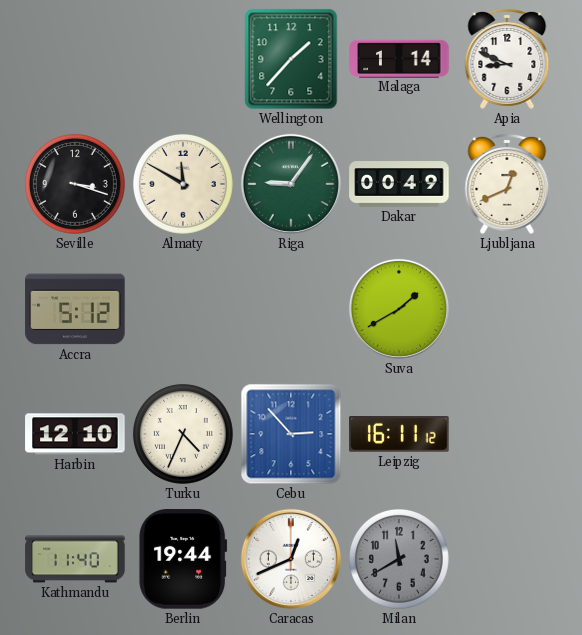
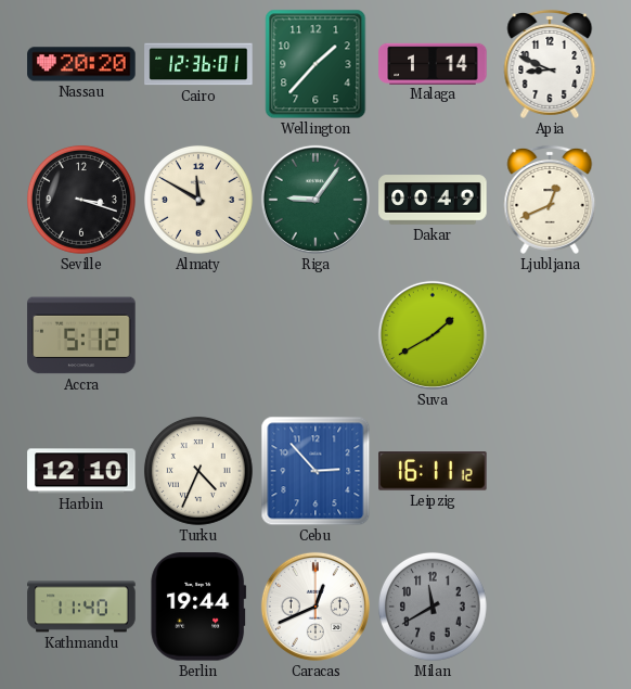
Nassau: none -> 20:20
Cairo: none -> 12:36
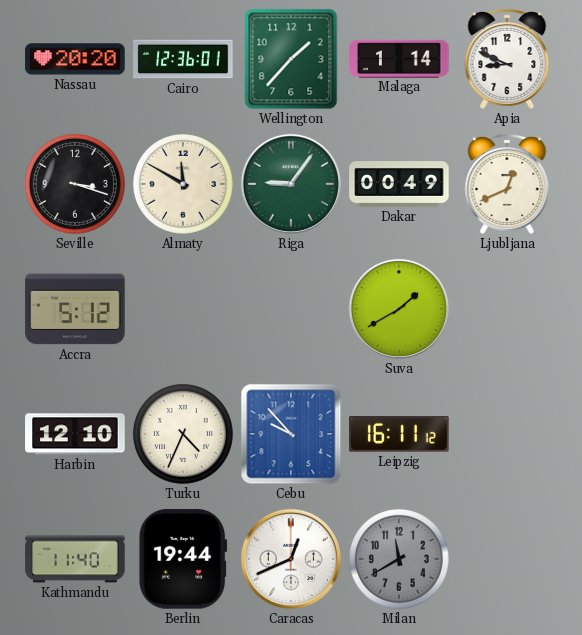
Cebu: 2:53 -> 9:53
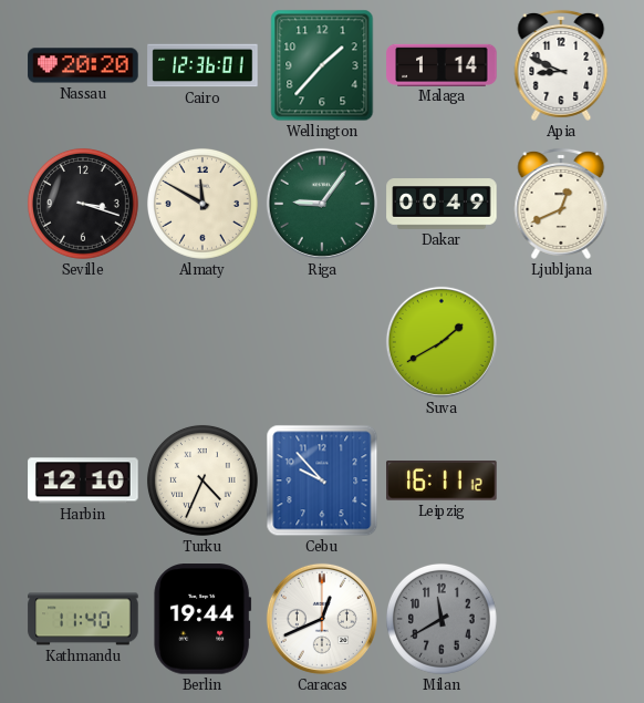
Accra: 5:12 -> none
